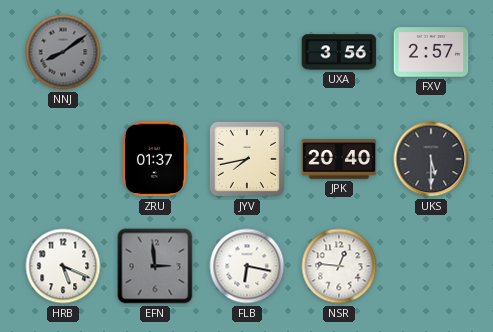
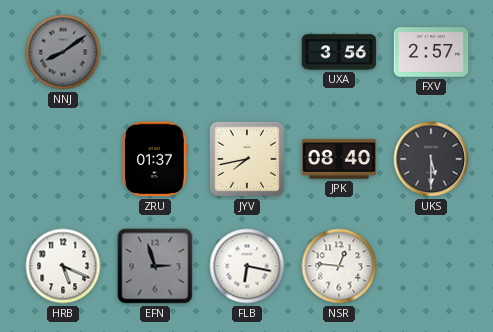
JPK: 20:40 -> 08:40
EFN: 2:59 -> 2:57
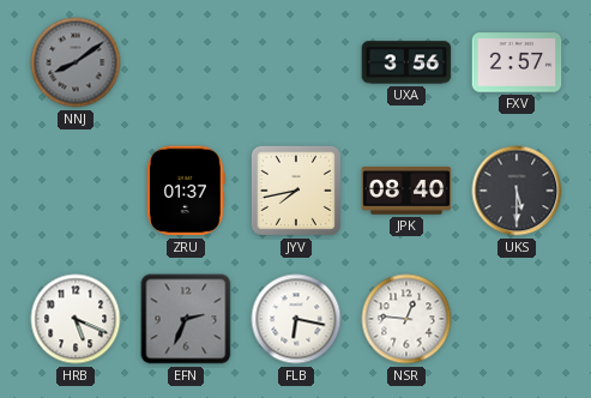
EFN: 2:57 -> 2:34
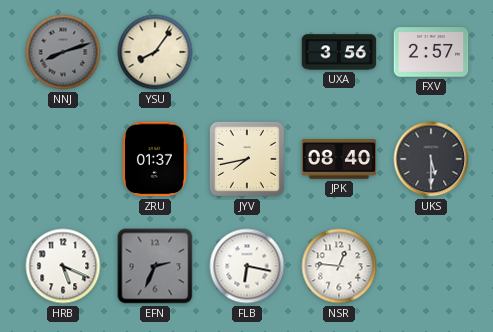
NNJ: 8:09 -> 8:12
YSU: none -> 8:06
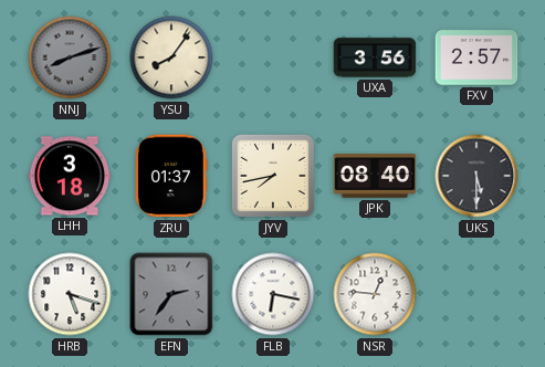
LHH: none -> 3:18
HRB: 5:19 -> 5:18
EFN: 2:34 -> 2:36
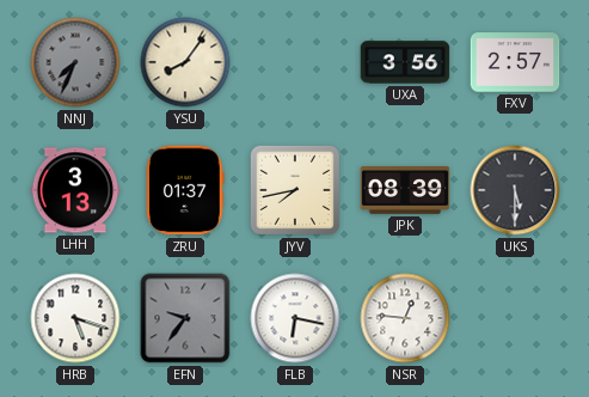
NNJ: 8:12 -> 7:34
LHH: 3:18 -> 3:13
JPK: 08:40 -> 08:39
EFN: 2:36 -> 9:36
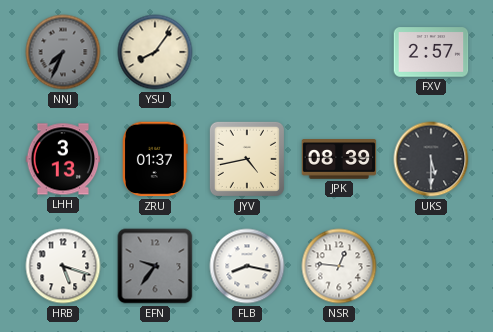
UXA: 3:56 -> none
JYV: 7:43 -> 4:43
FLB: 6:17 -> 8:17
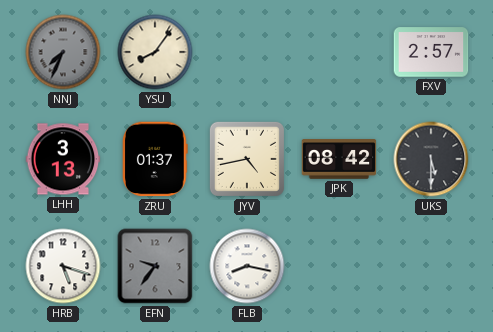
JPK: 08:39 -> 08:42
NSR: 12:46 -> none
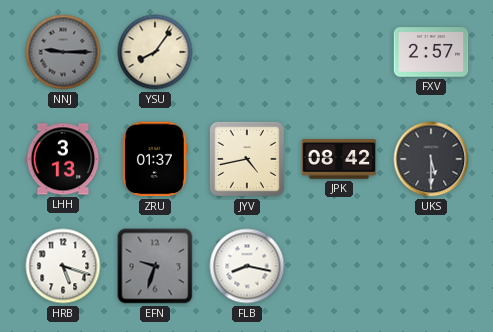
NNJ: 7:34 -> 9:15
EFN: 9:36 -> 9:33
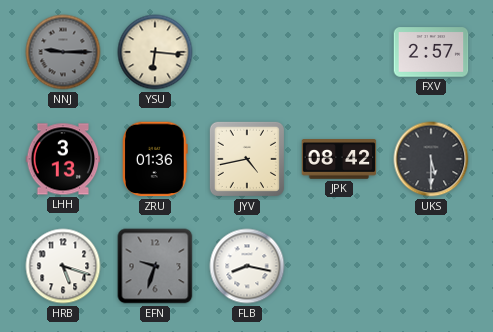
YSU: 8:06 -> 6:16
ZRU: 01:37 -> 01:36
